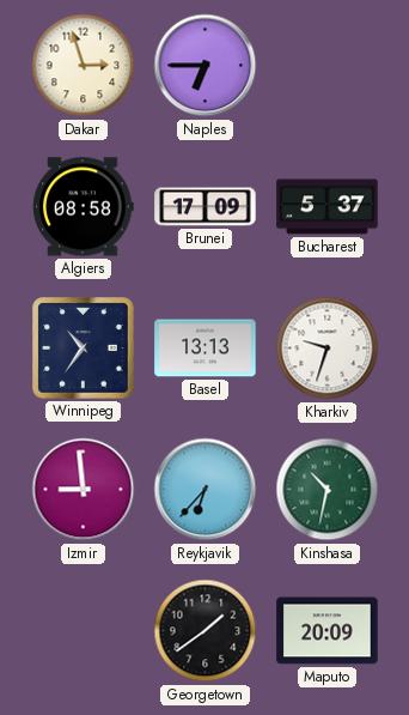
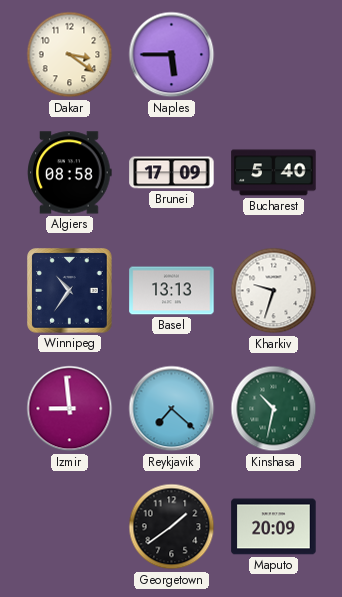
Dakar: 2:57 -> 3:21
Naples: 6:45 -> 5:45
Bucharest: 5:37 -> 5:40
Reykjavik: 6:37 -> 7:22
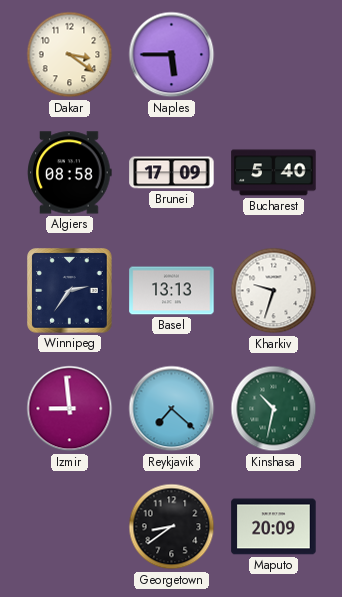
Winnipeg: 10:36 -> 2:36
Georgetown: 1:39 -> 8:39
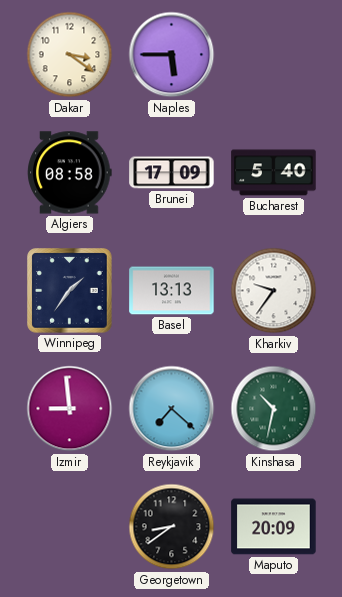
Winnipeg: 2:36 -> 1:36
Kharkiv: 9:33 -> 9:36
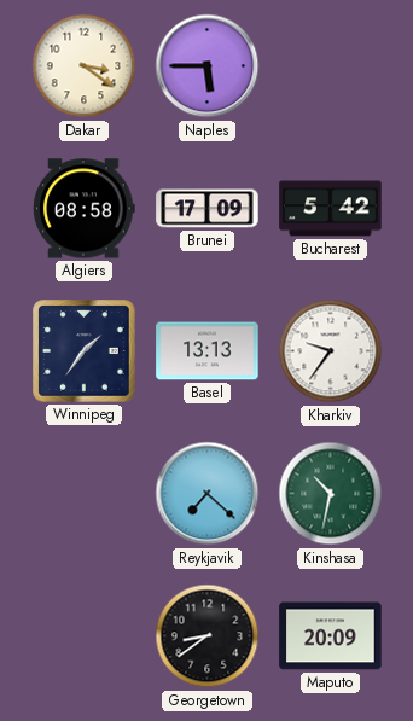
Bucharest: 5:40 -> 5:42
Izmir: 8:59 -> none
